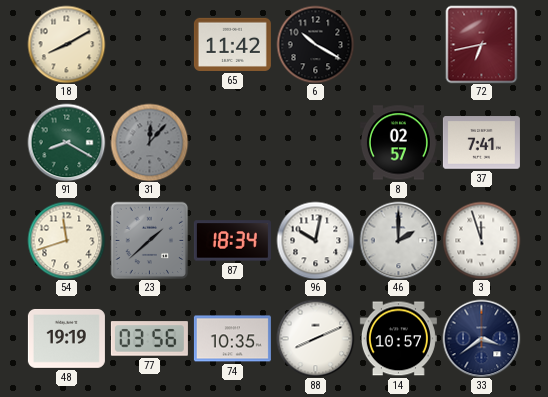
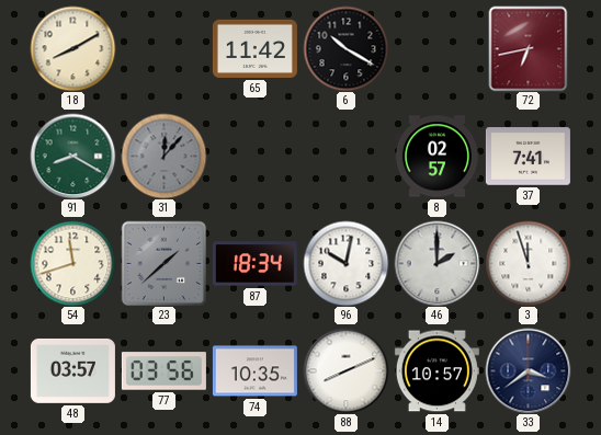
48: 19:19 -> 03:57
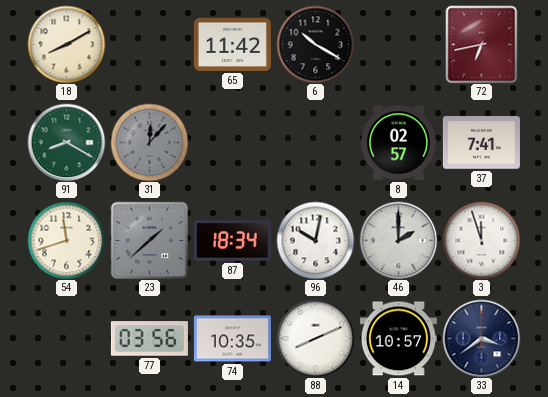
48: 03:57 -> none
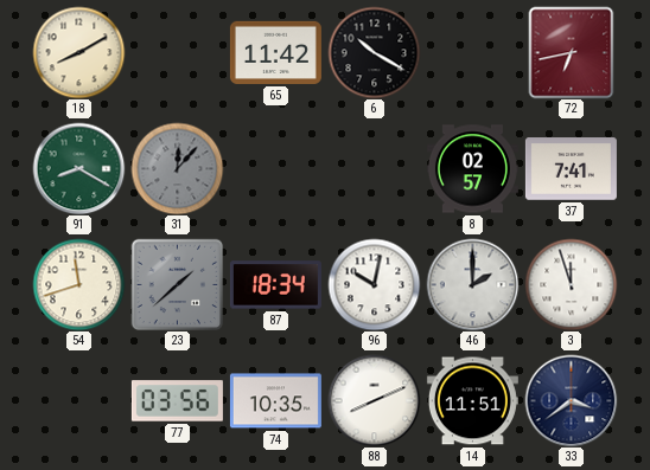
14: 10:57 -> 11:51
